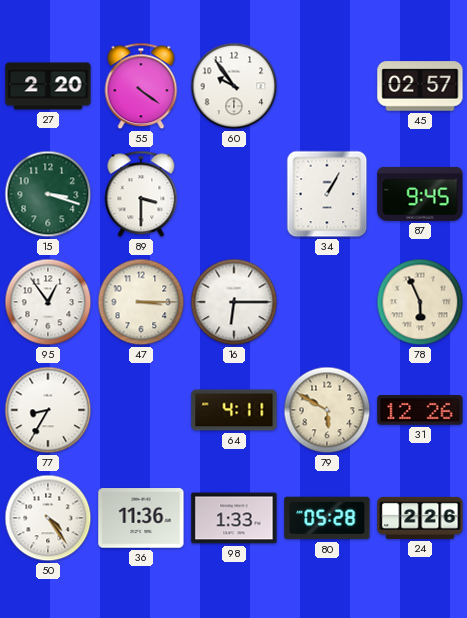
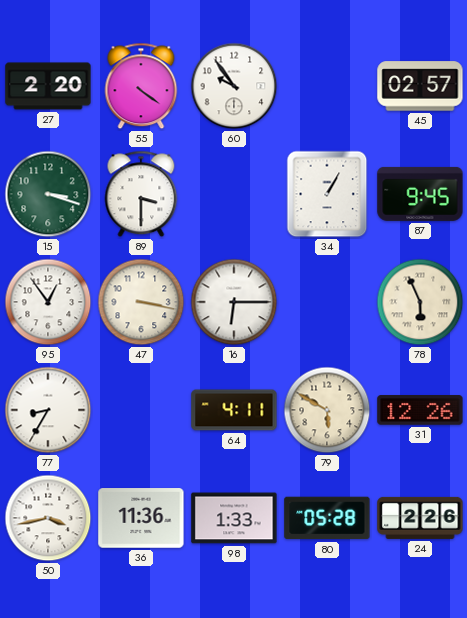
47: 3:15 -> 3:17
50: 4:24 -> 3:43
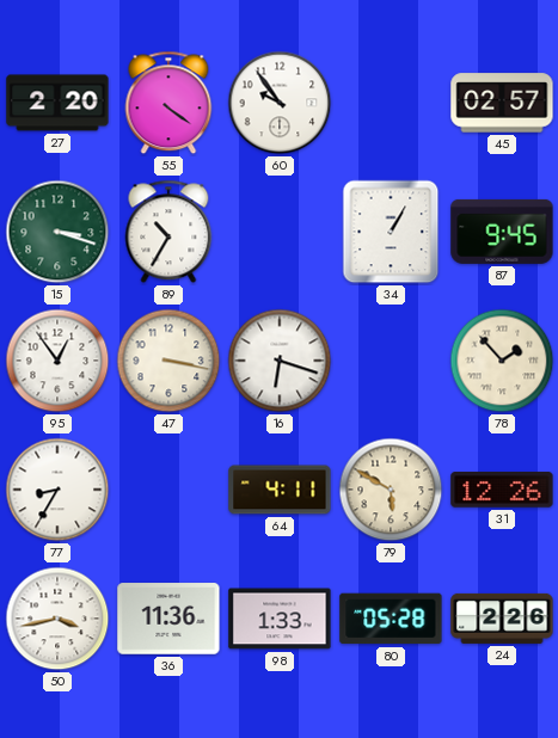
89: 3:30 -> 10:35
16: 6:15 -> 6:18
78: 5:56 -> 1:53
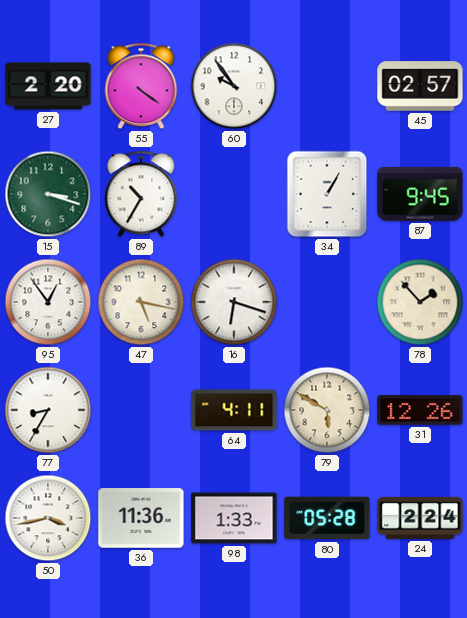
47: 3:17 -> 5:17
24: 2:26 -> 2:24
